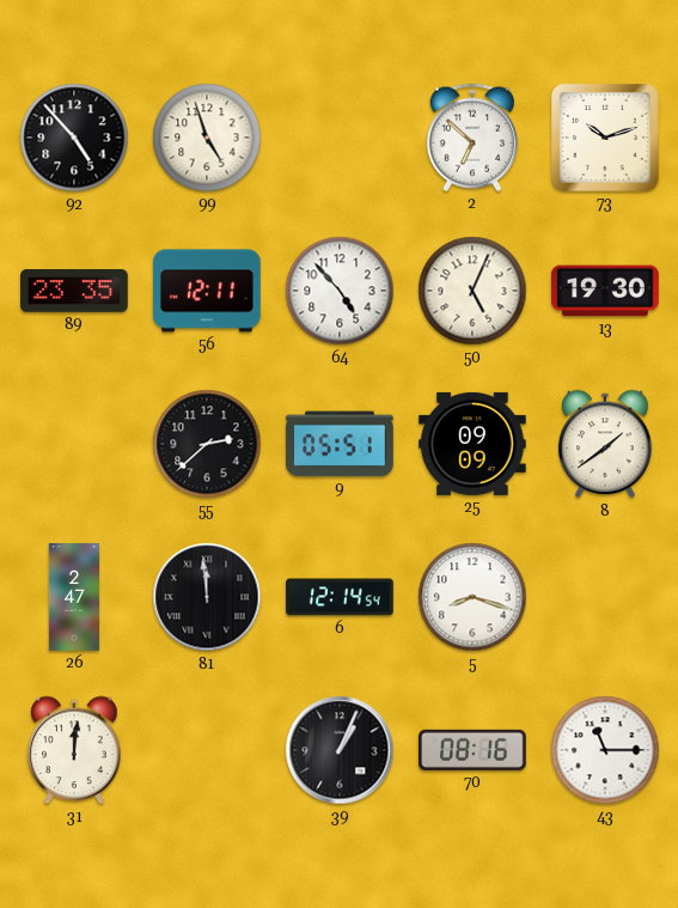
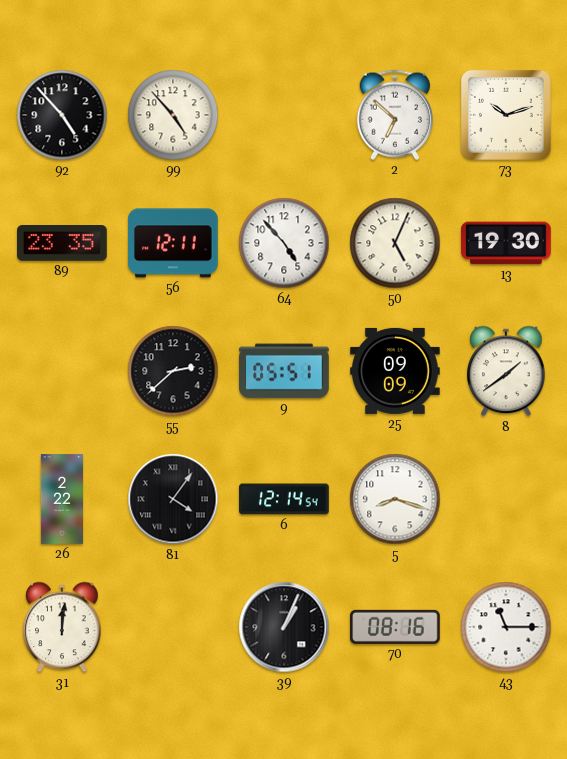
99: 4:57 -> 4:53
26: 2:47 -> 2:22
81: 11:59 -> 4:06
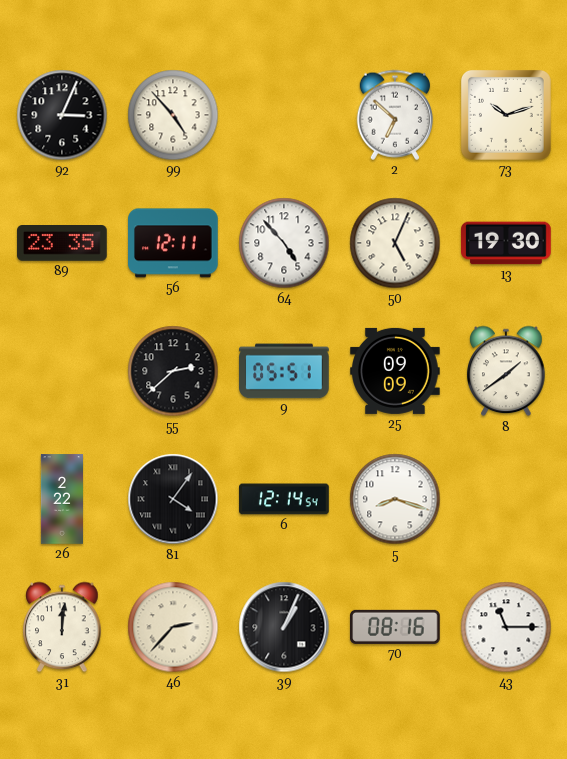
92: 4:53 -> 3:04
46: none -> 2:37
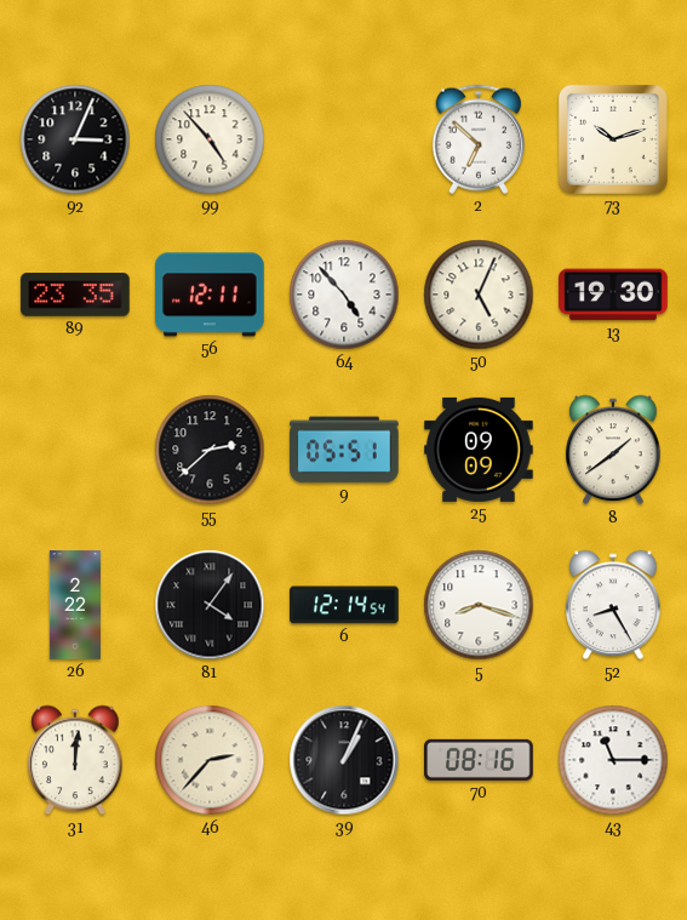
52: none -> 8:25
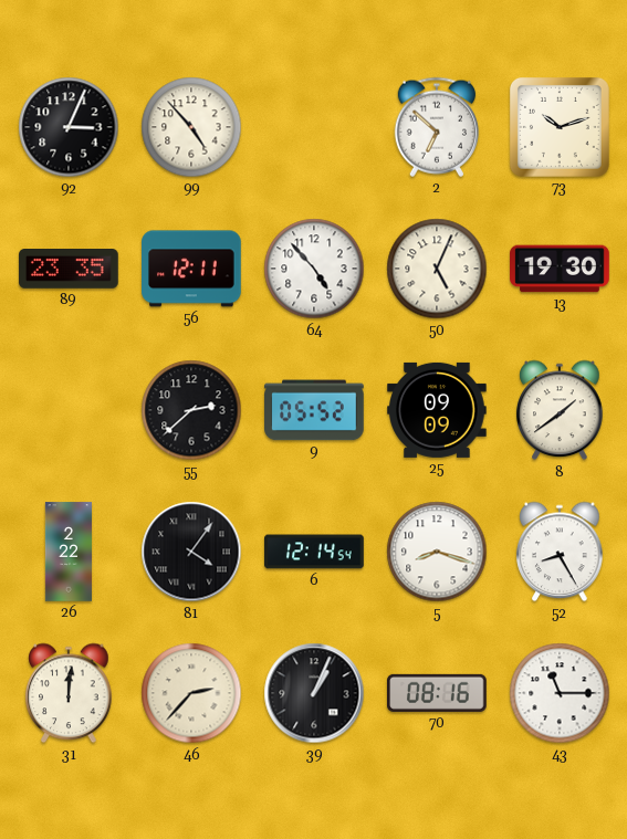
9: 05:51 -> 05:52
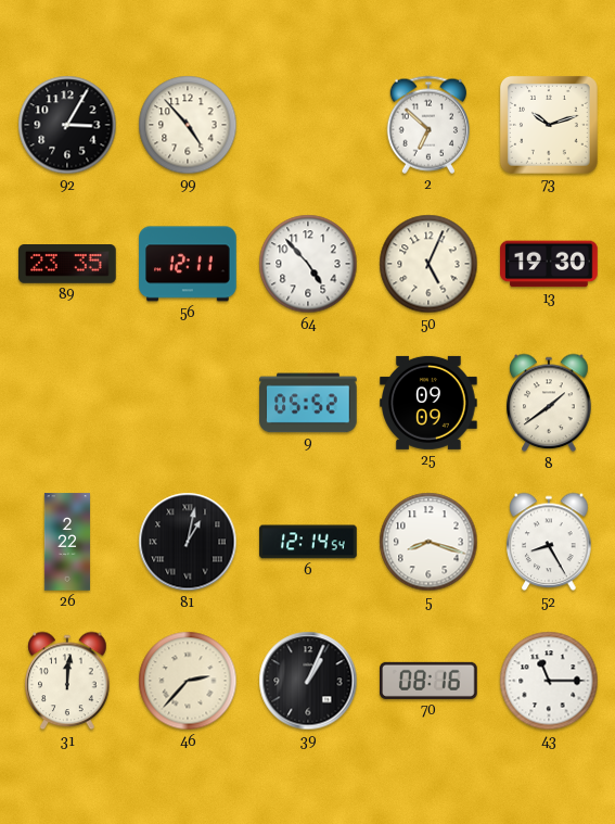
92: 3:04 -> 3:05
55: 2:38 -> none
81: 4:06 -> 1:02
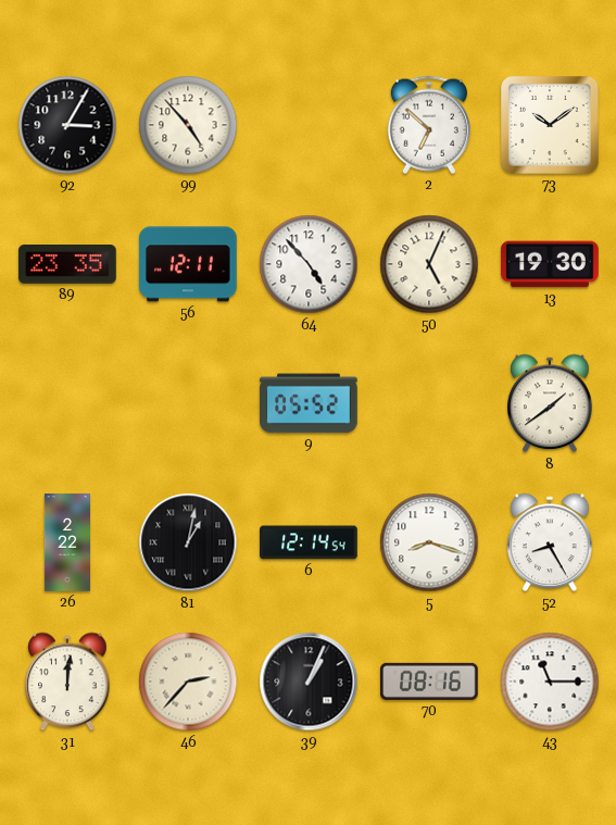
73: 10:12 -> 10:09
25: 09:09 -> none
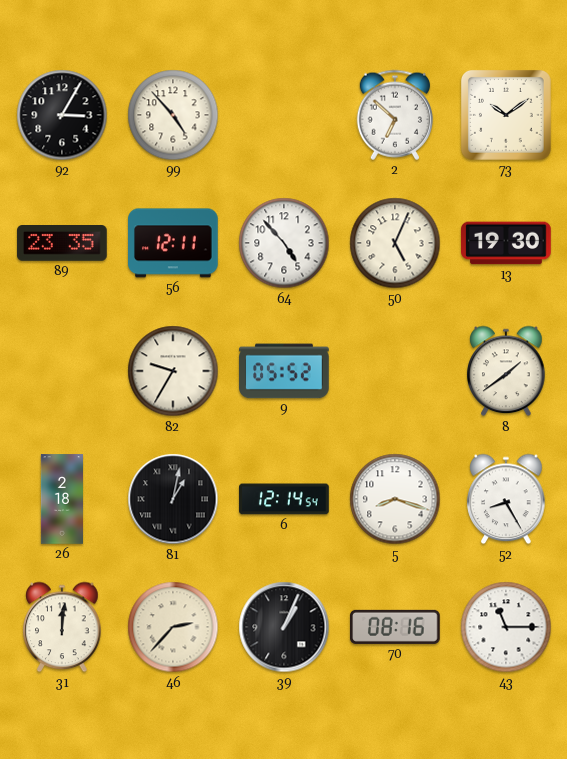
82: none -> 9:35
26: 2:22 -> 2:18
